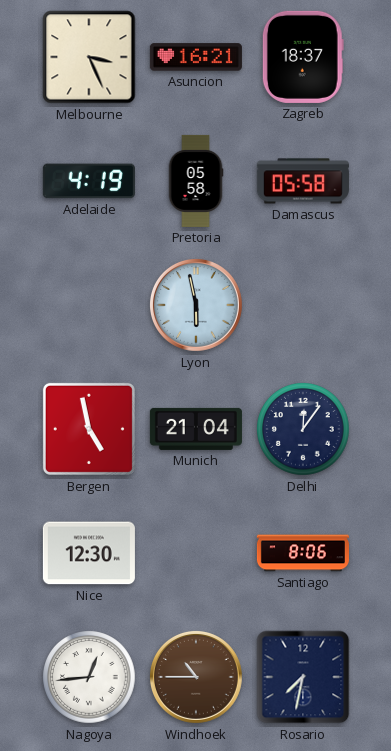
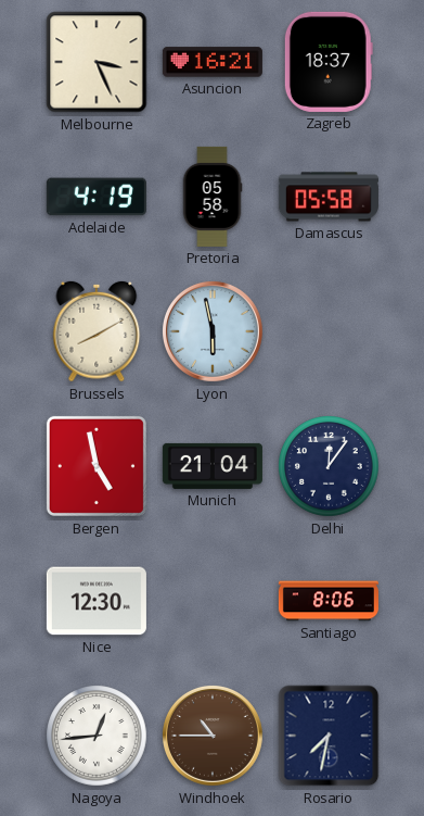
Brussels: none -> 8:10
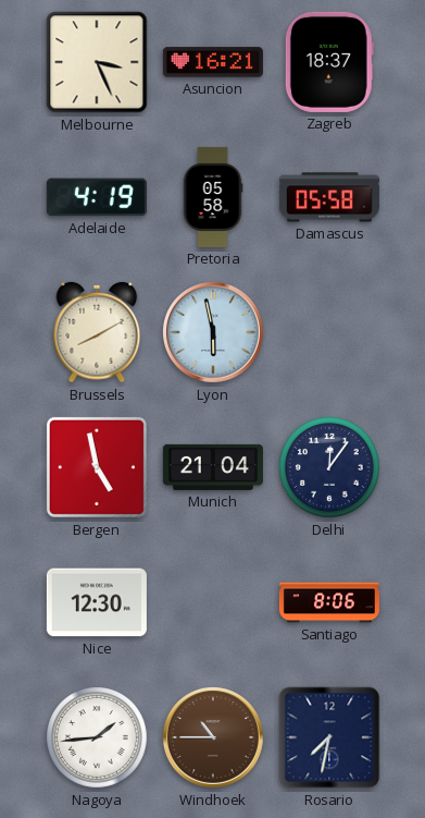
Nagoya: 12:44 -> 1:44
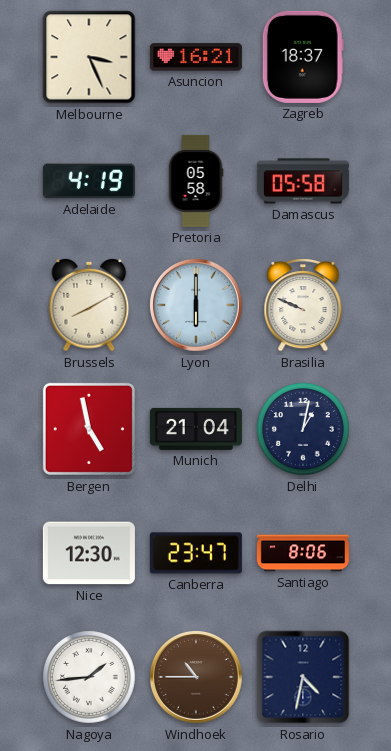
Lyon: 5:58 -> 6:00
Brasilia: none -> 9:49
Delhi: 12:06 -> 1:02
Canberra: none -> 23:47
Rosario: 7:32 -> 4:32
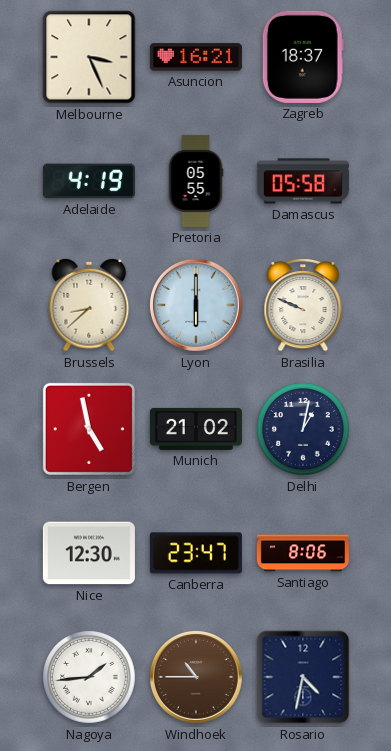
Pretoria: 05:58 -> 05:55
Brussels: 8:10 -> 8:38
Munich: 21:04 -> 21:02
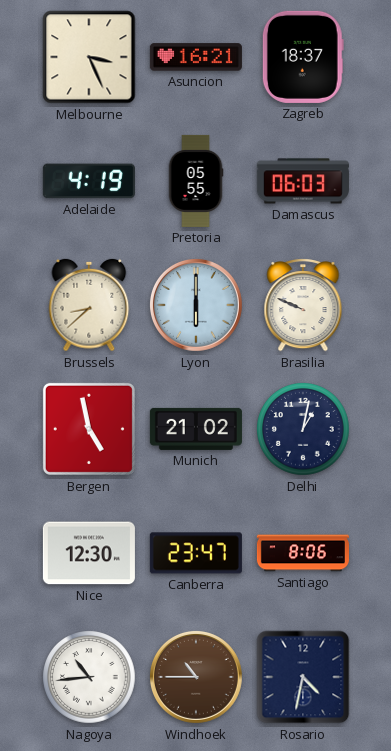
Damascus: 05:58 -> 06:03
Nagoya: 1:44 -> 10:44
